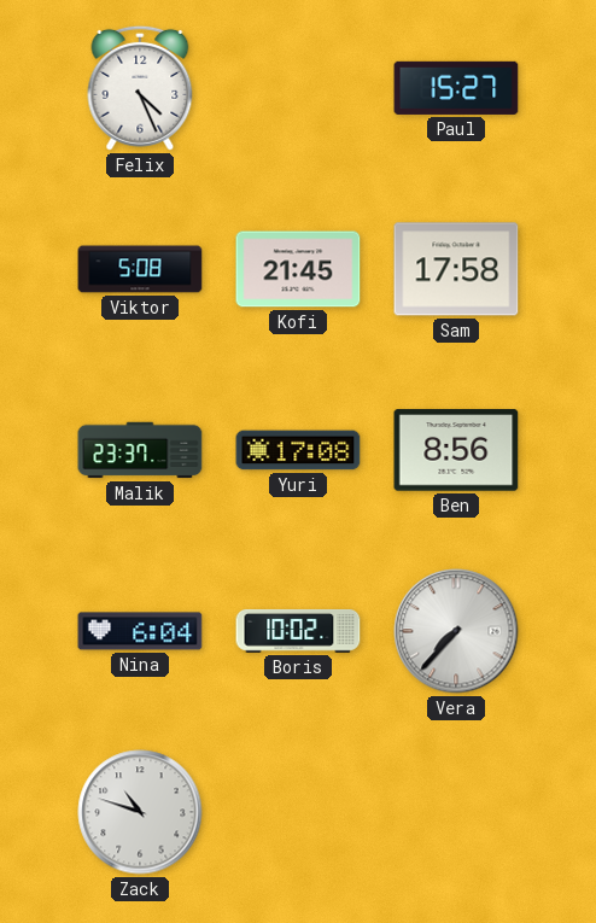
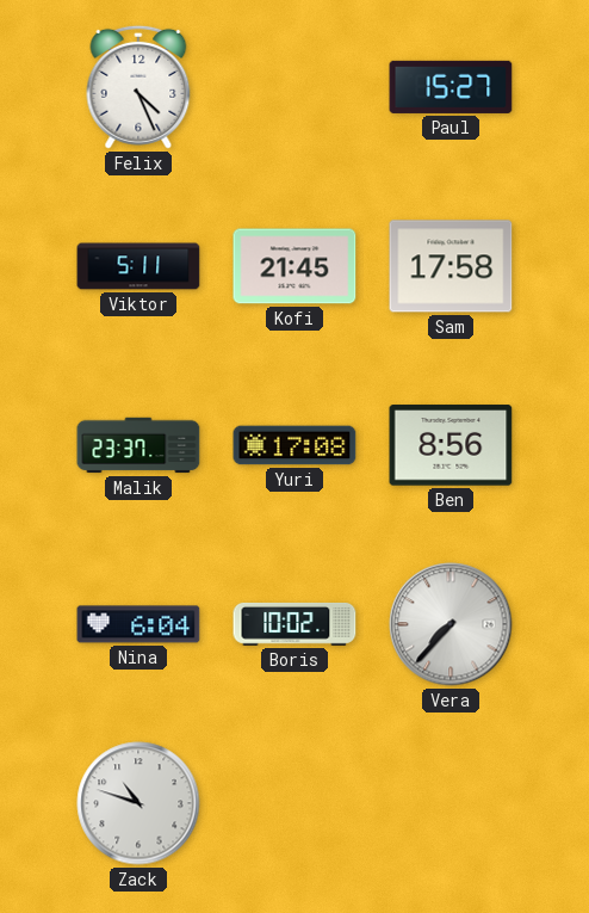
Viktor: 5:08 -> 5:11
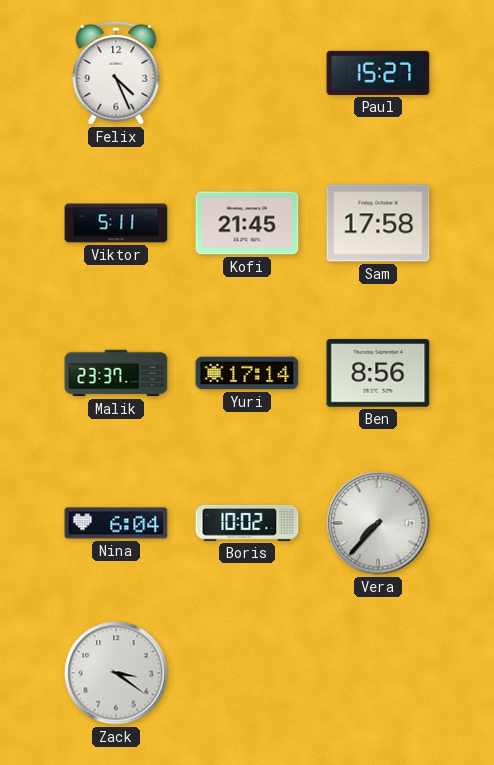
Yuri: 17:08 -> 17:14
Zack: 10:48 -> 3:21
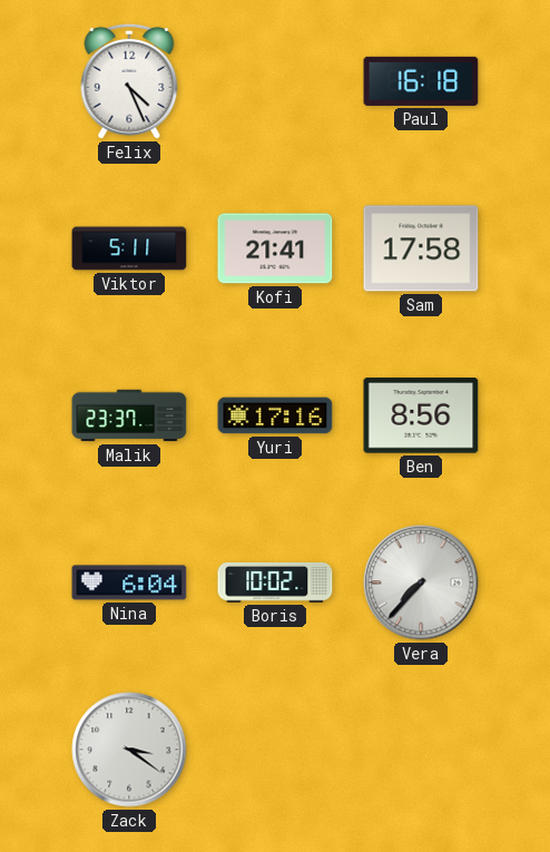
Paul: 15:27 -> 16:18
Kofi: 21:45 -> 21:41
Yuri: 17:14 -> 17:16
